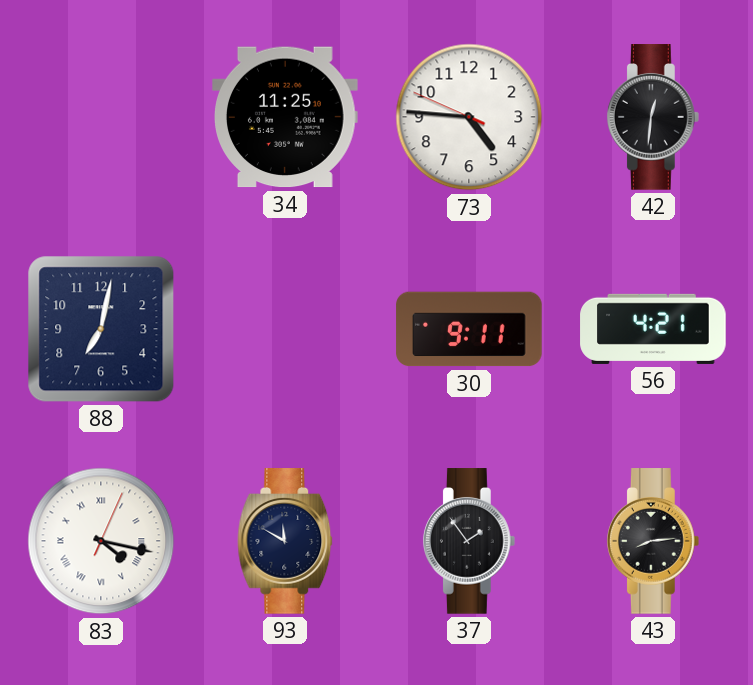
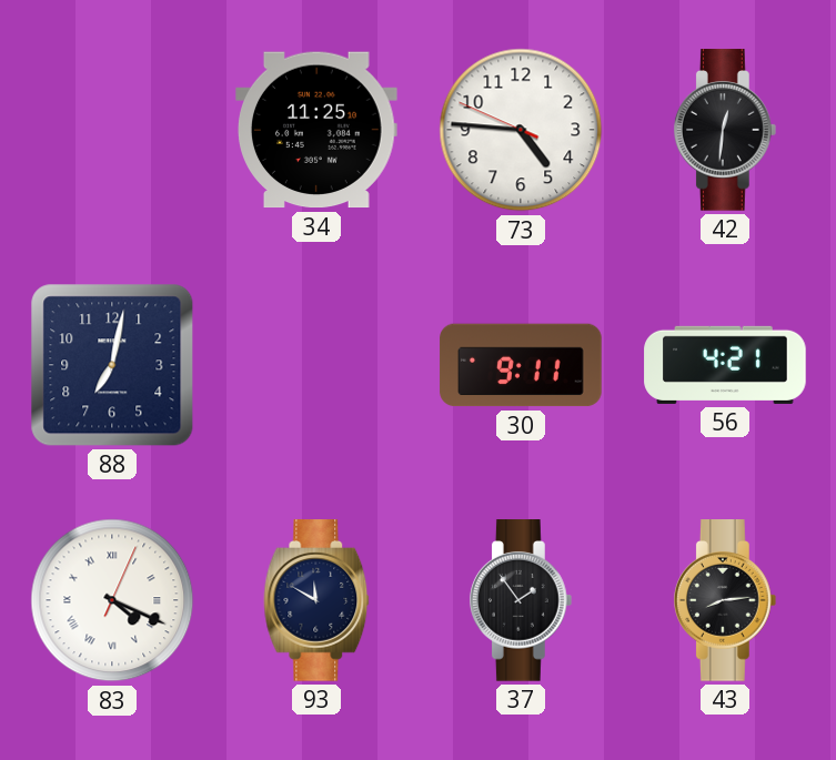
83: 4:17 -> 4:19
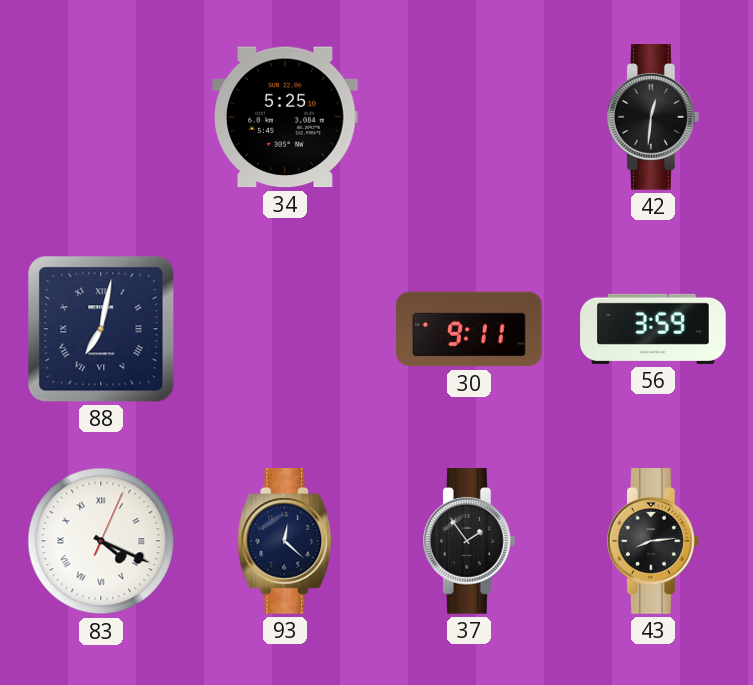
34: 11:25 -> 5:25
73: 4:45 -> none
88 numerals: Arabic -> Roman
56: 4:21 -> 3:59
93: 11:50 -> 12:22
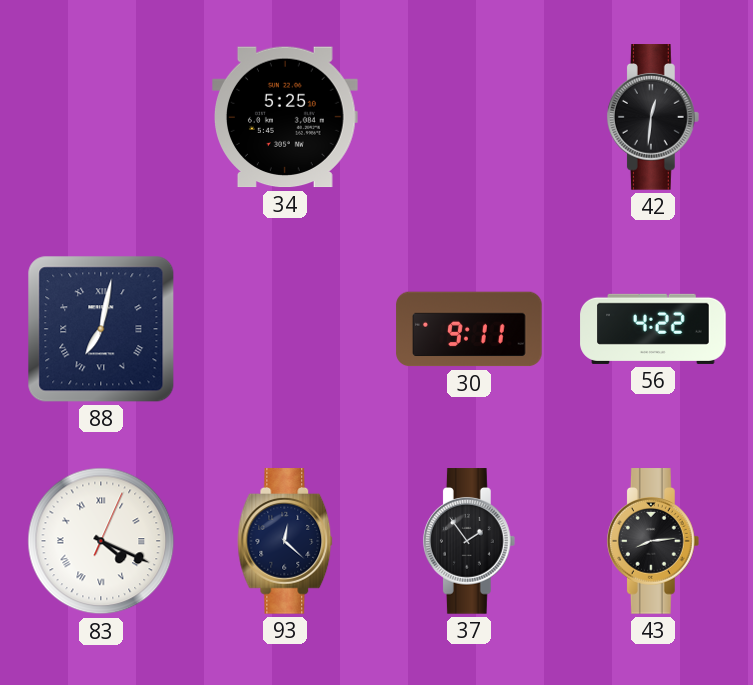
56: 3:59 -> 4:22
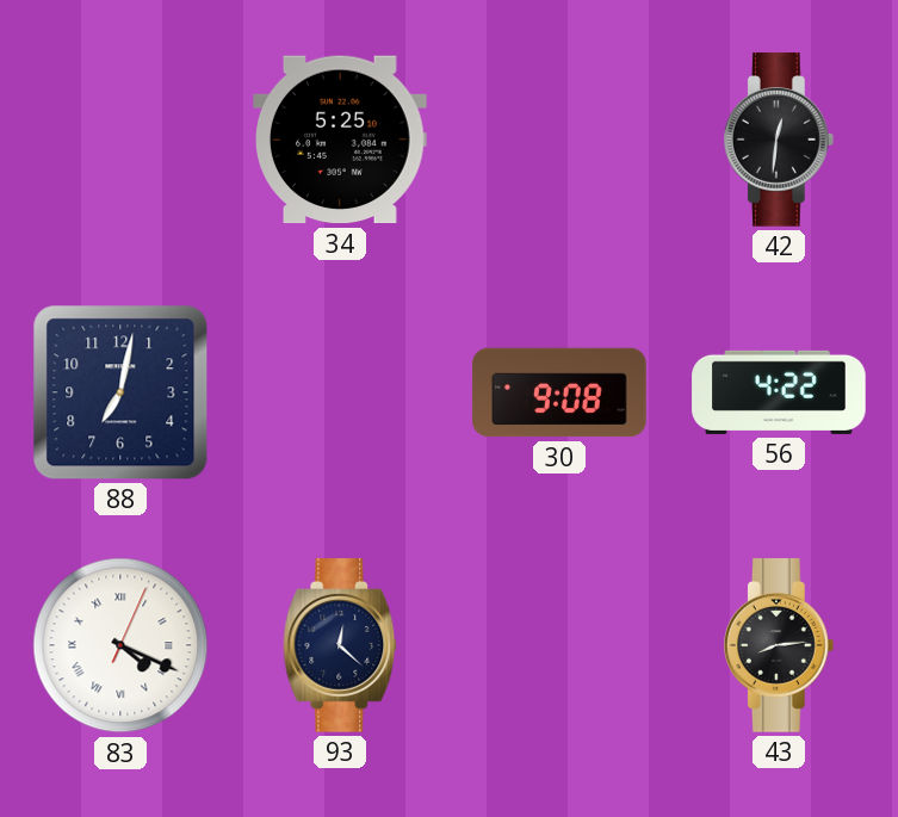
88 numerals: Roman -> Arabic
30: 9:11 -> 9:08
37: 1:54 -> none
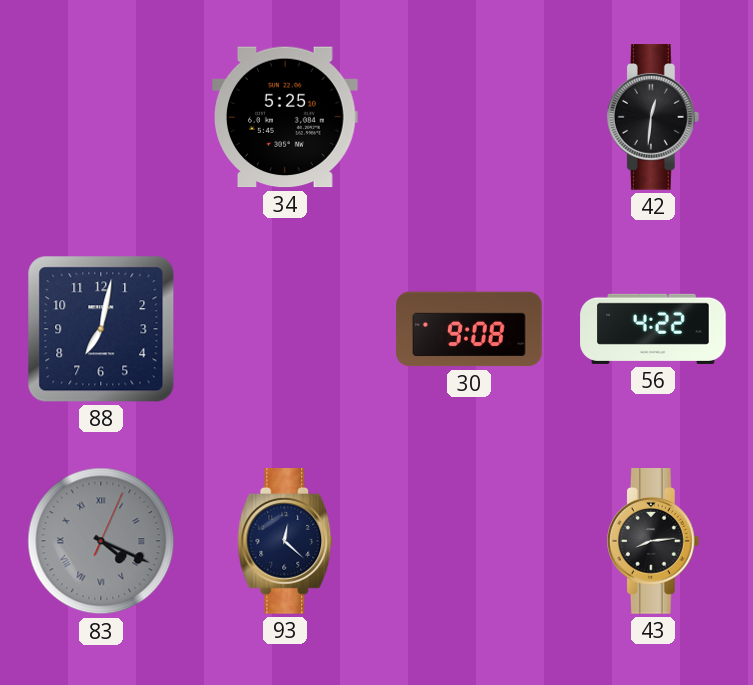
83 dial: white -> grey
